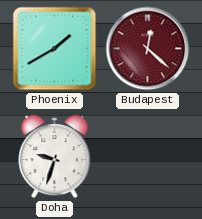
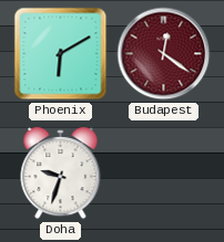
Phoenix: 1:40 -> 6:10
Budapest: 12:22 -> 12:21
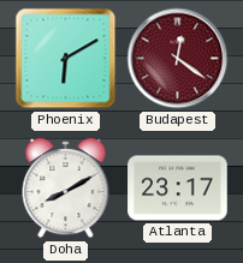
Doha: 9:33 -> 8:10
Atlanta: none -> 23:17
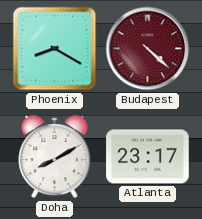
Phoenix: 6:10 -> 8:20
Budapest: 12:21 -> 4:22
